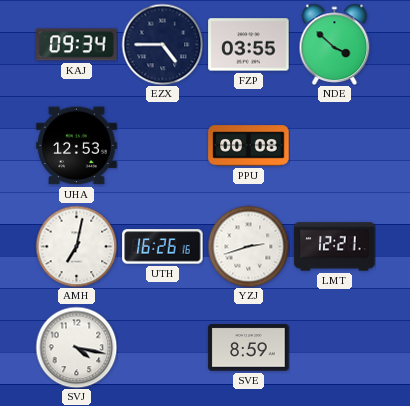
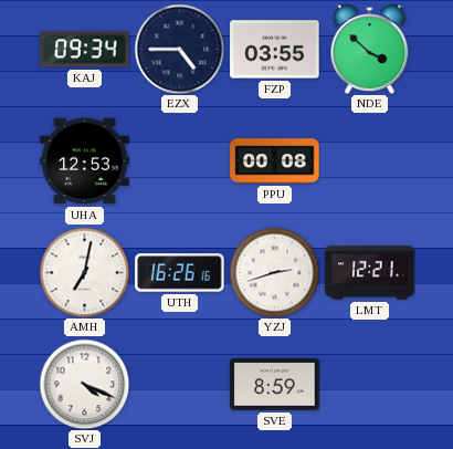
SVJ: 4:17 -> 4:19
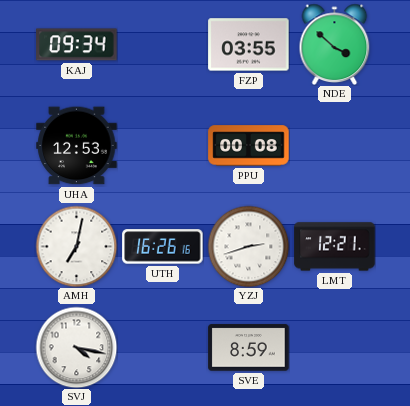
EZX: 4:45 -> none
SVJ: 4:19 -> 4:17
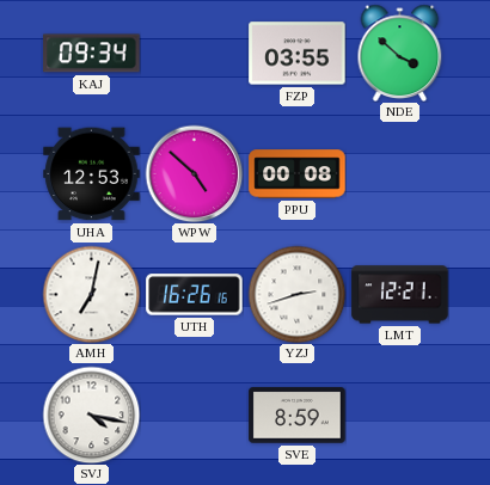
WPW: none -> 4:52
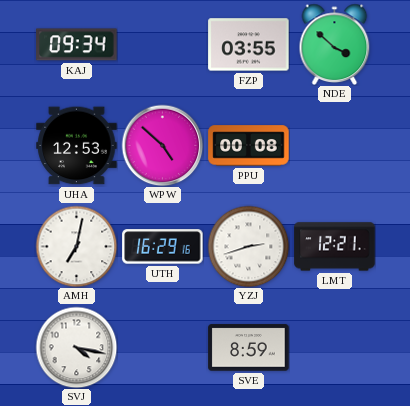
UTH: 16:26 -> 16:29
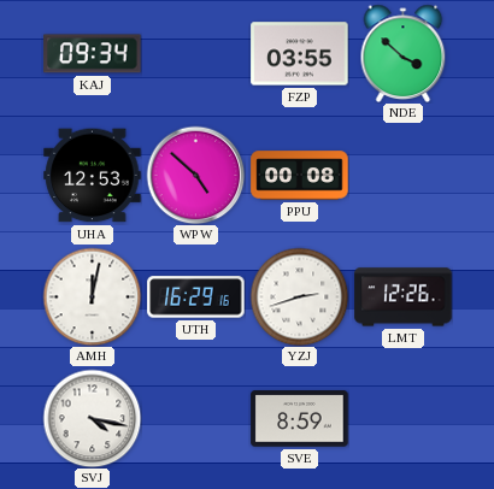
AMH: 7:02 -> 12:02
LMT: 12:21 -> 12:26
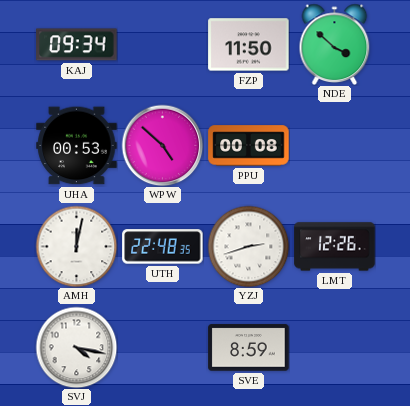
FZP: 03:55 -> 11:50
UHA: 12:53 -> 00:53
UTH: 16:29 -> 22:48
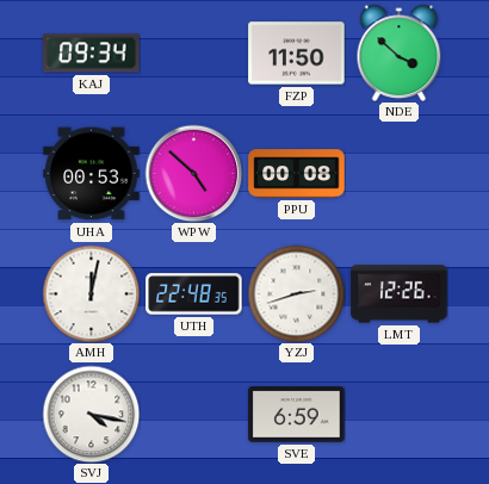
SVE: 8:59 -> 6:59
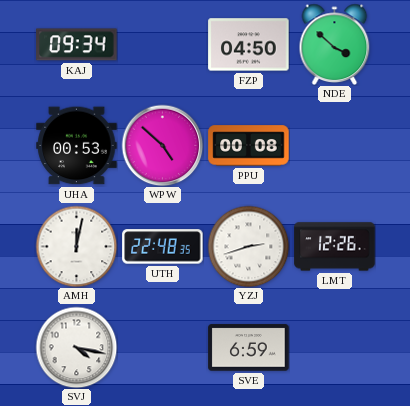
FZP: 11:50 -> 04:50
